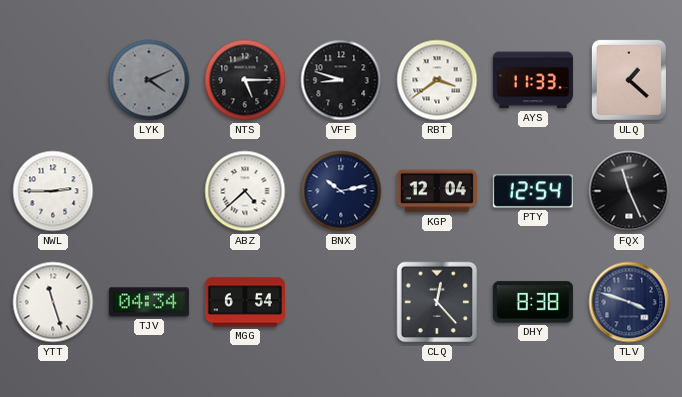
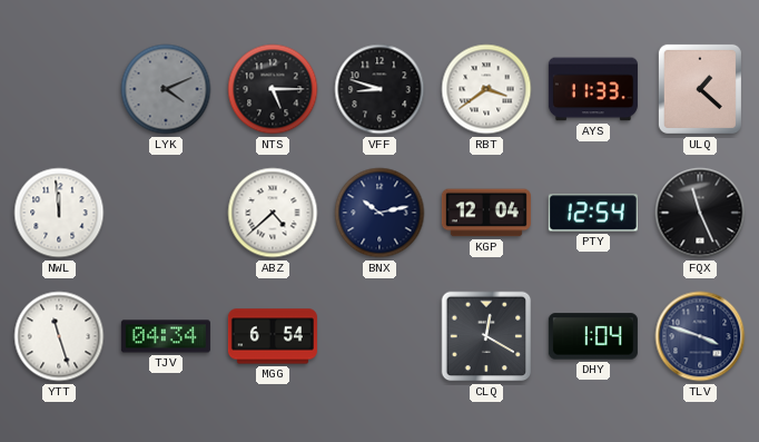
NWL: 2:45 -> 11:59
CLQ: 12:23 -> 12:20
DHY: 8:38 -> 1:04
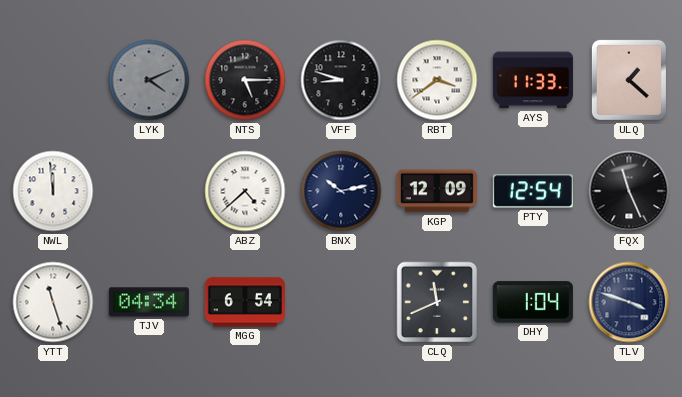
KGP: 12:04 -> 12:09
CLQ: 12:20 -> 11:41
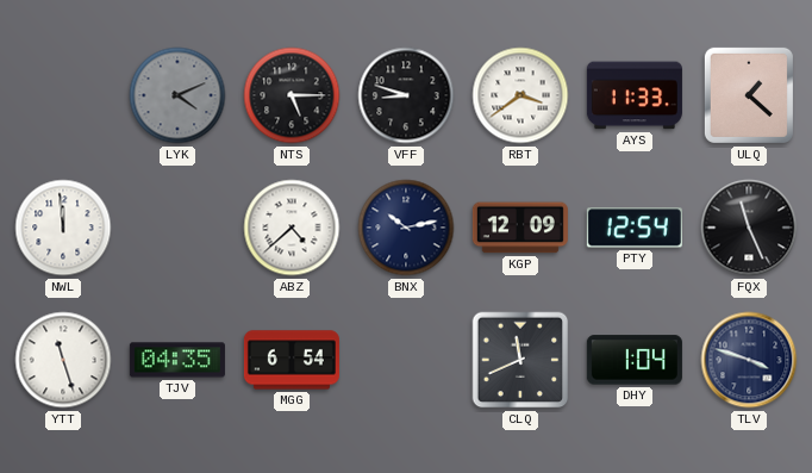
TJV: 04:34 -> 04:35
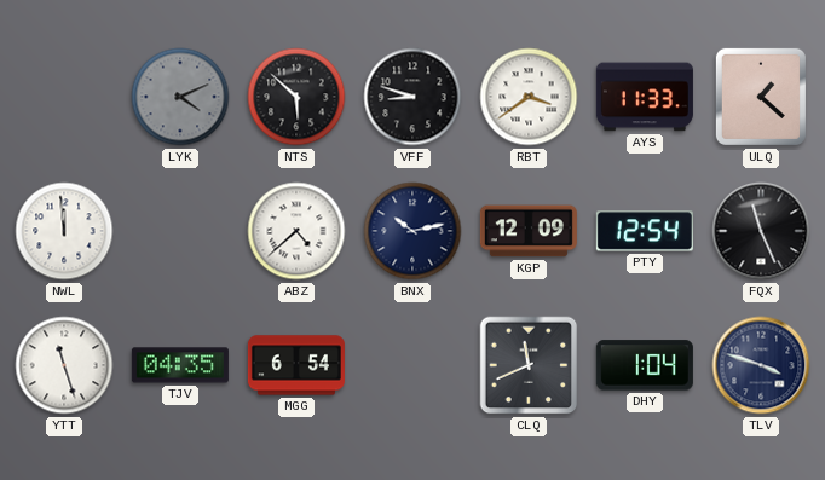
NTS: 5:15 -> 5:52
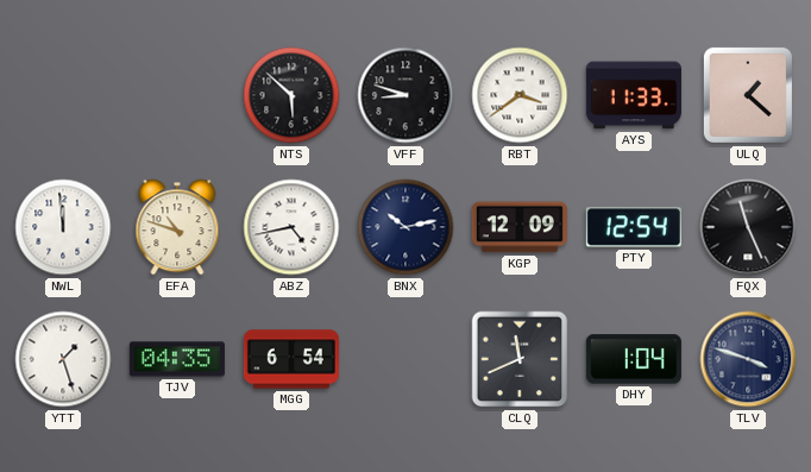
LYK: 4:11 -> none
EFA: none -> 10:48
ABZ: 4:38 -> 4:43
YTT: 11:27 -> 1:27
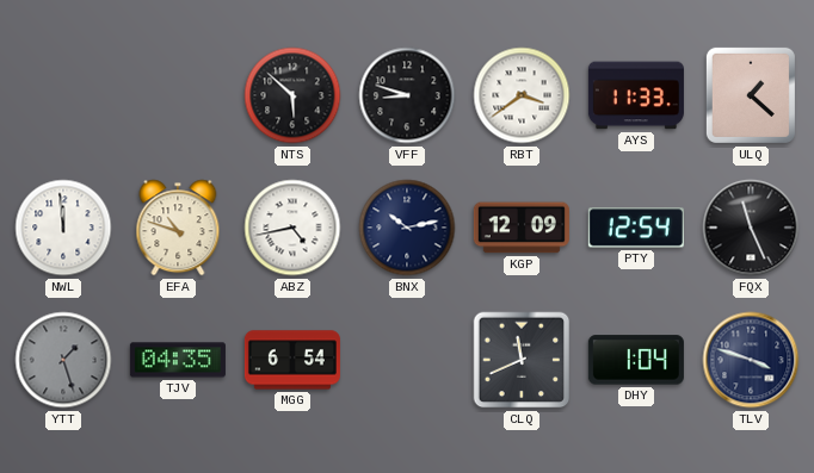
YTT dial: white -> grey
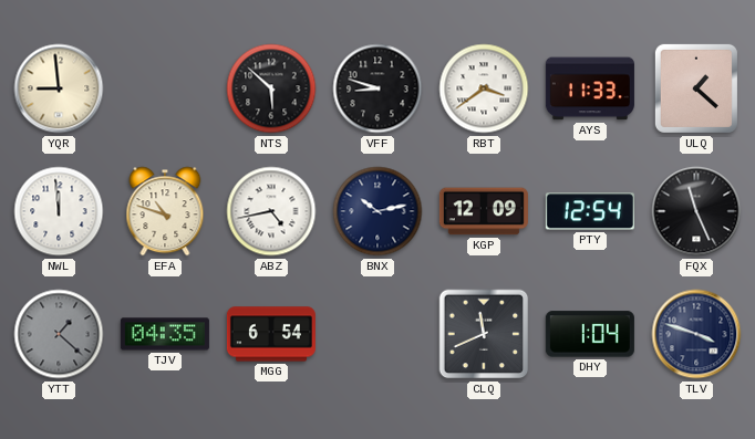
YQR: none -> 8:59
YTT: 1:27 -> 1:22
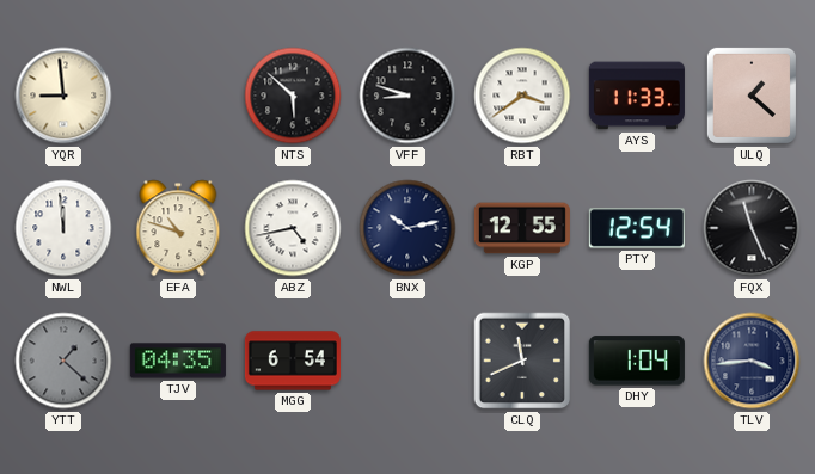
KGP: 12:09 -> 12:55
TLV: 3:48 -> 3:44
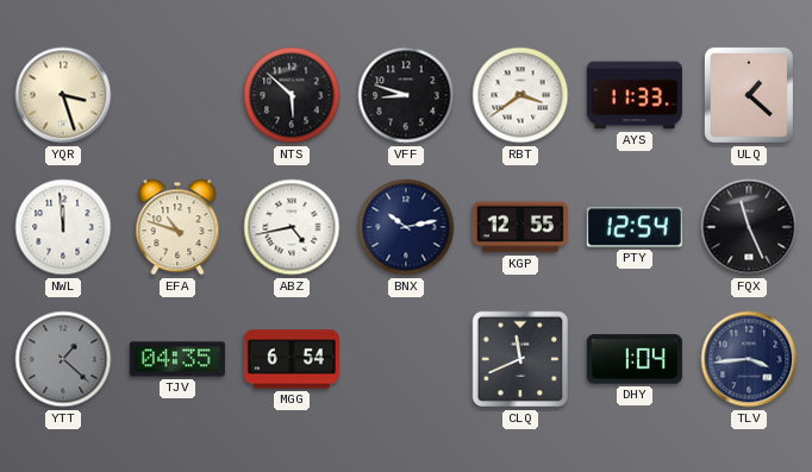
YQR: 8:59 -> 3:27
